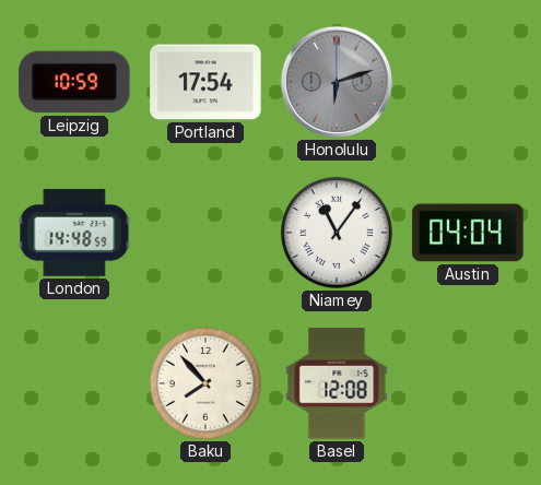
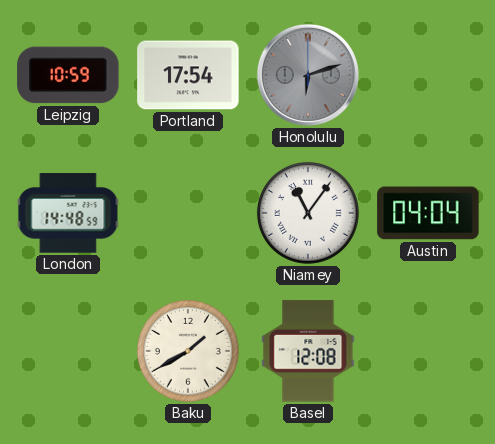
Baku: 7:53 -> 1:40
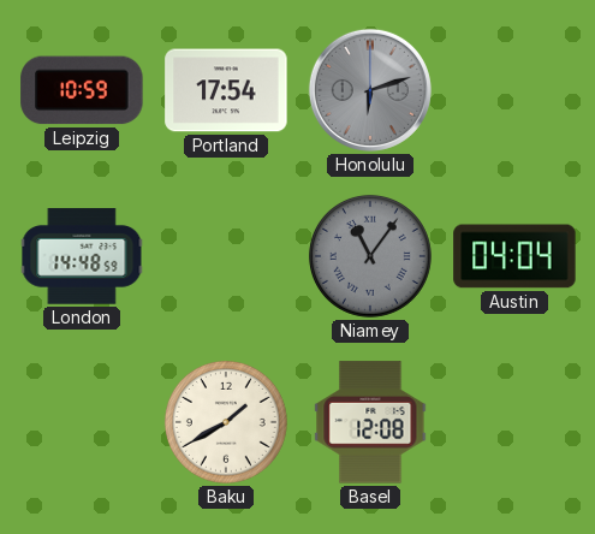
Niamey dial: white -> grey
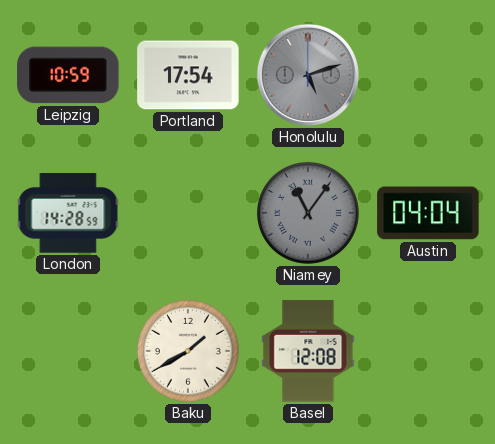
Honolulu: 6:12 -> 5:12
London: 14:48 -> 14:28
